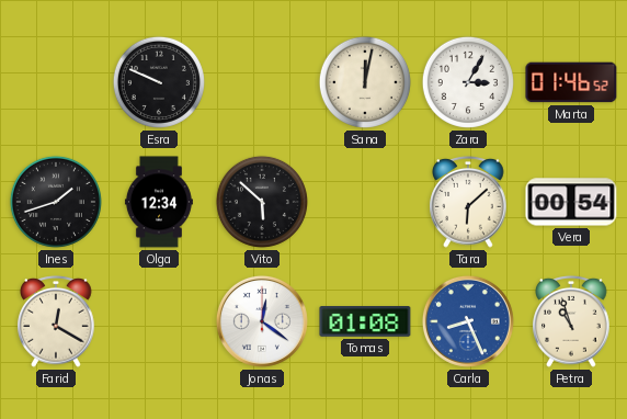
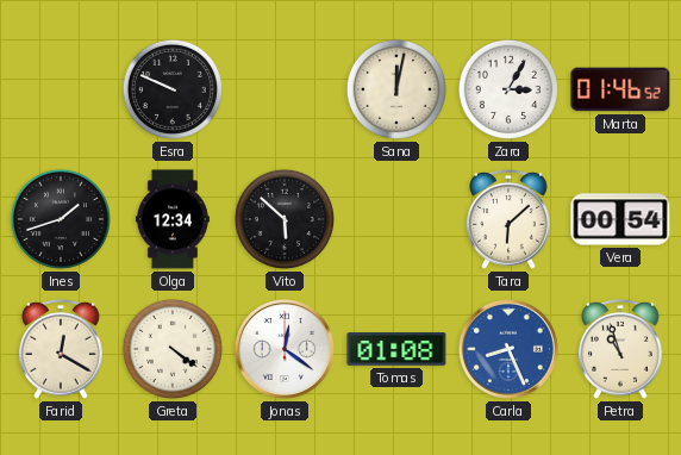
Greta: none -> 4:21
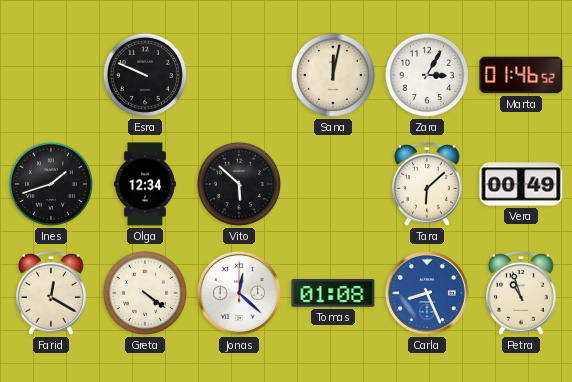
Vera: 00:54 -> 00:49
Jonas: 12:21 -> 12:22
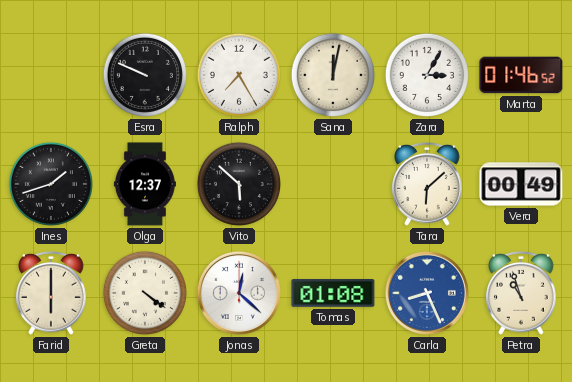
Ralph: none -> 7:25
Olga: 12:34 -> 12:37
Farid: 12:20 -> 6:00
